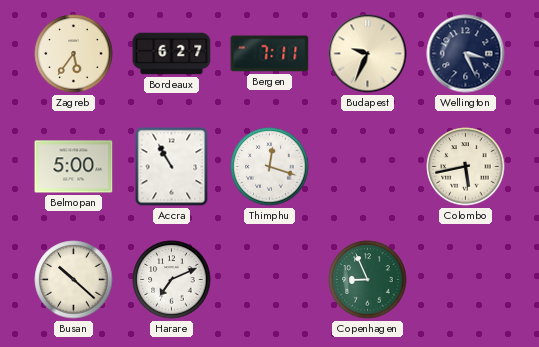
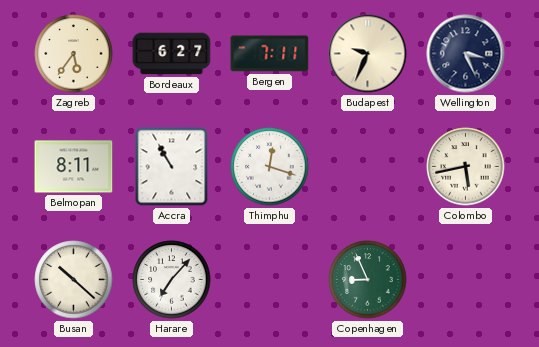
Belmopan: 5:00 -> 8:11
Harare: 7:11 -> 7:07
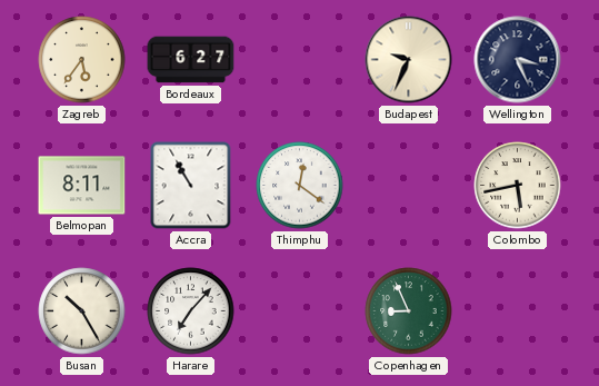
Bergen: 7:11 -> none
Thimphu: 12:18 -> 12:21
Busan: 10:22 -> 10:25
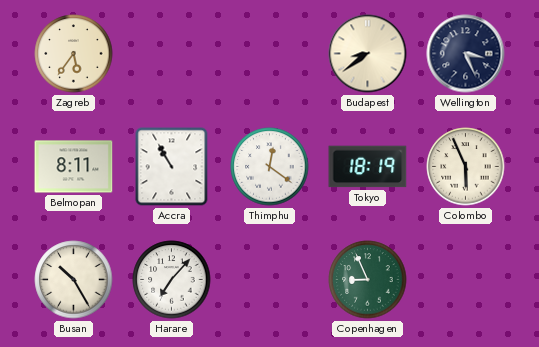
Bordeaux: 6:27 -> none
Budapest: 9:34 -> 8:39
Tokyo: none -> 18:19
Colombo: 5:43 -> 5:56
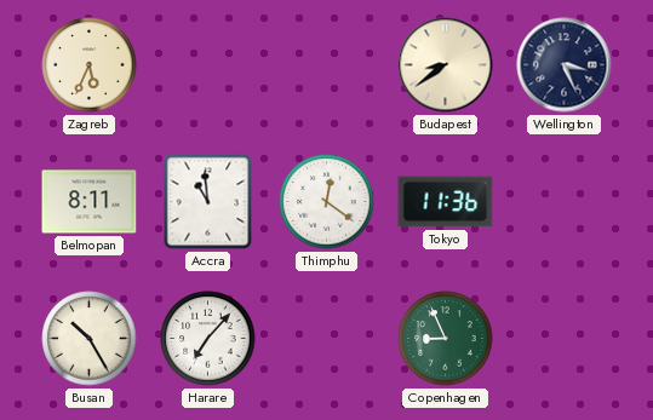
Zagreb: 5:36 -> 5:34
Accra: 10:55 -> 10:59
Tokyo: 18:19 -> 11:36
Colombo: 5:56 -> none
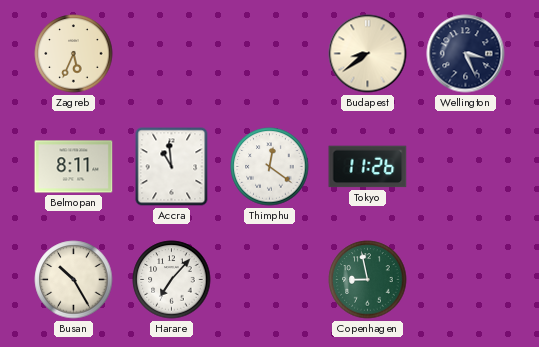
Tokyo: 11:36 -> 11:26
Copenhagen: 8:56 -> 8:58
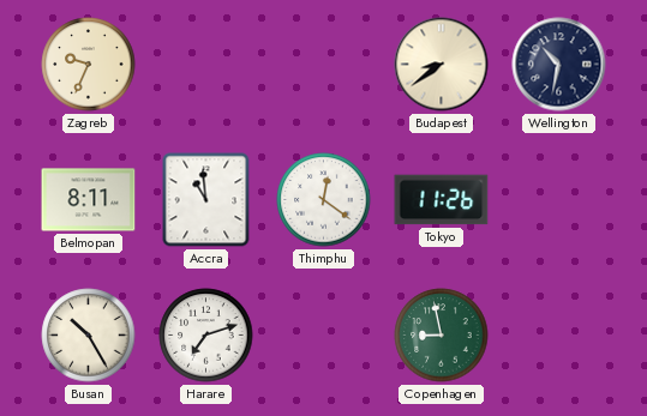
Zagreb: 5:34 -> 9:34
Wellington: 3:26 -> 10:32
Harare: 7:07 -> 7:12
